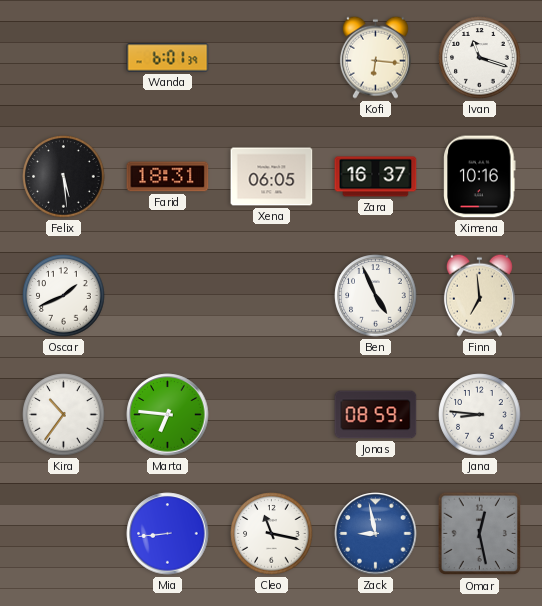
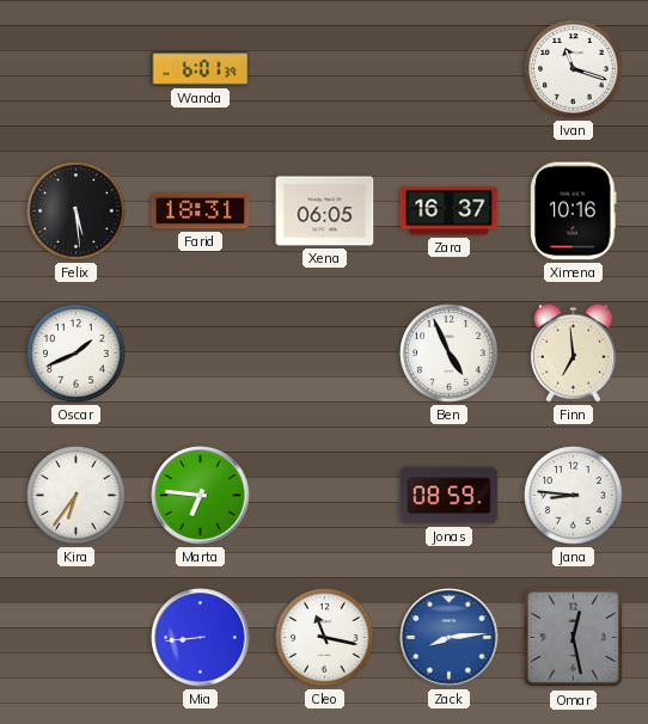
Kofi: 6:16 -> none
Kira: 10:36 -> 6:36
Zack: 8:58 -> 8:14
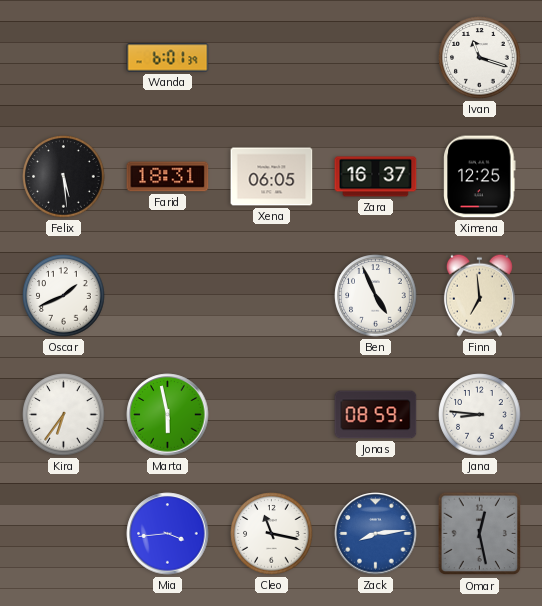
Ximena: 10:16 -> 12:25
Marta: 6:46 -> 5:58
Mia: 8:44 -> 3:44
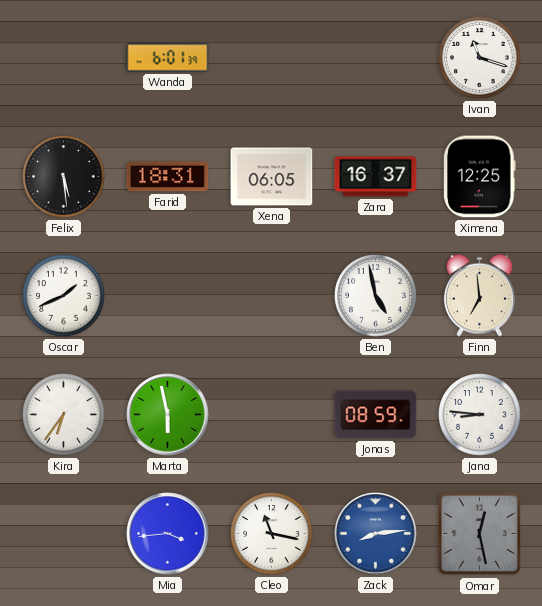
Ben: 4:56 -> 4:58
